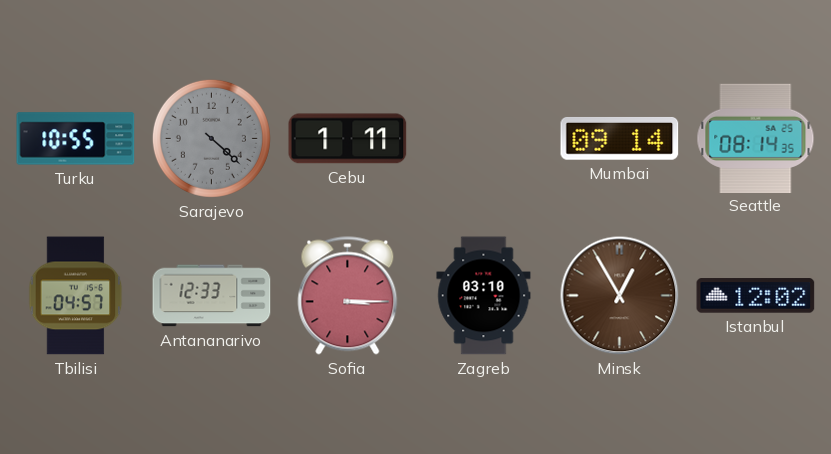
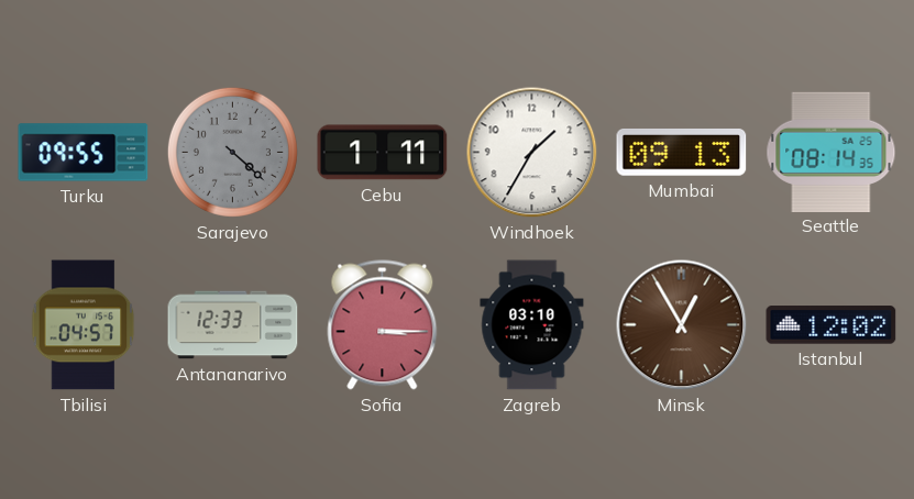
Turku: 10:55 -> 09:55
Windhoek: none -> 1:35
Mumbai: 09:14 -> 09:13
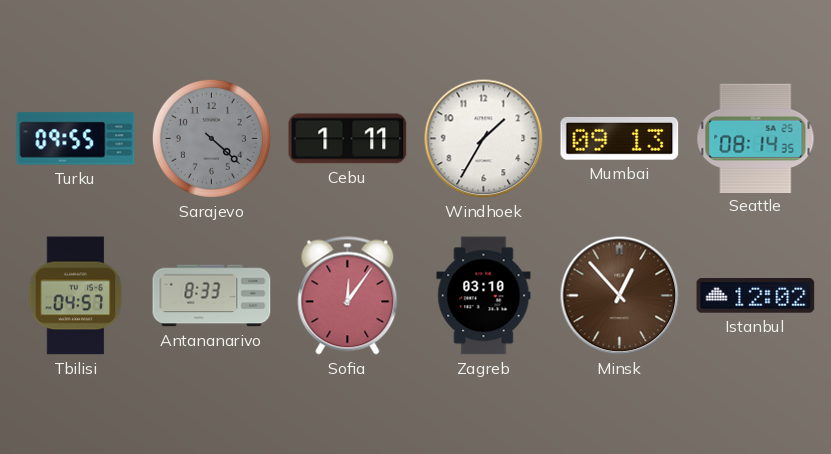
Antananarivo: 12:33 -> 8:33
Sofia: 3:15 -> 12:06
Minsk: 12:55 -> 12:53
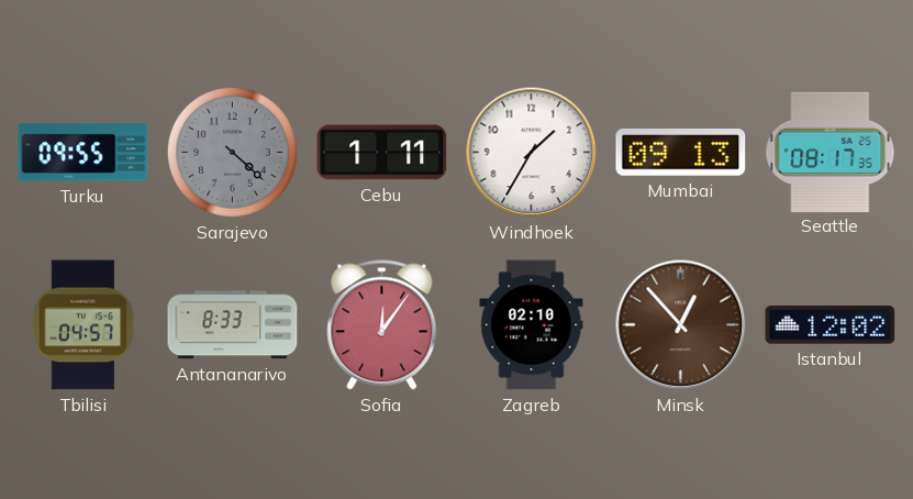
Seattle: 08:14 -> 08:17
Zagreb: 03:10 -> 02:10
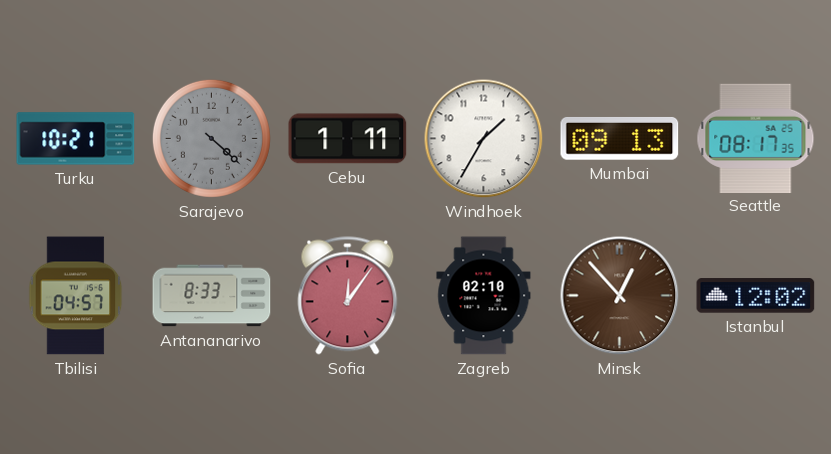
Turku: 09:55 -> 10:21
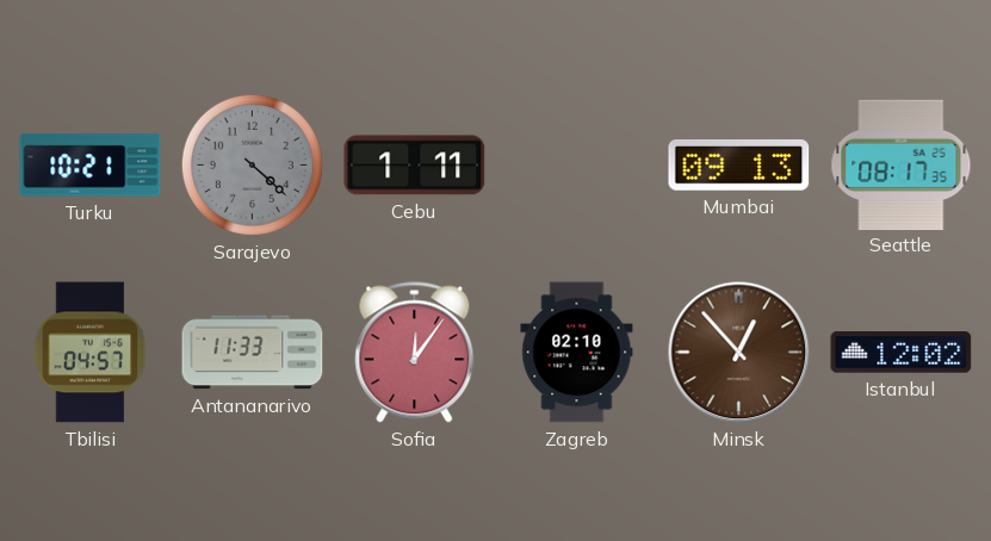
Windhoek: 1:35 -> none
Antananarivo: 8:33 -> 11:33
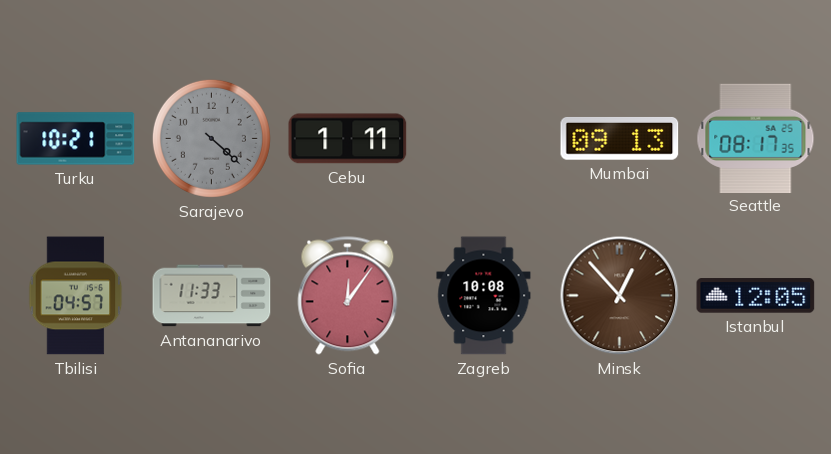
Zagreb: 02:10 -> 10:08
Istanbul: 12:02 -> 12:05
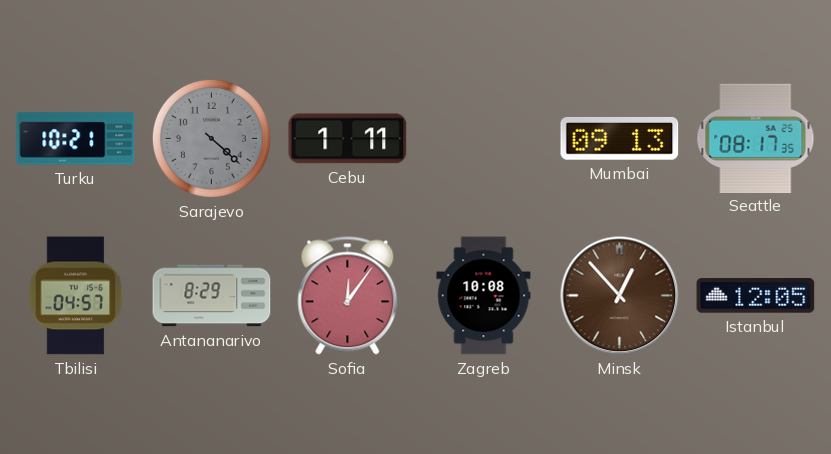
Antananarivo: 11:33 -> 8:29
